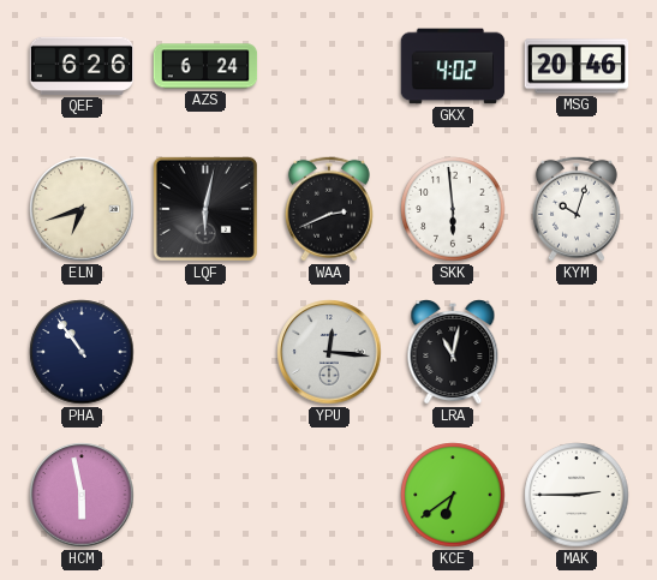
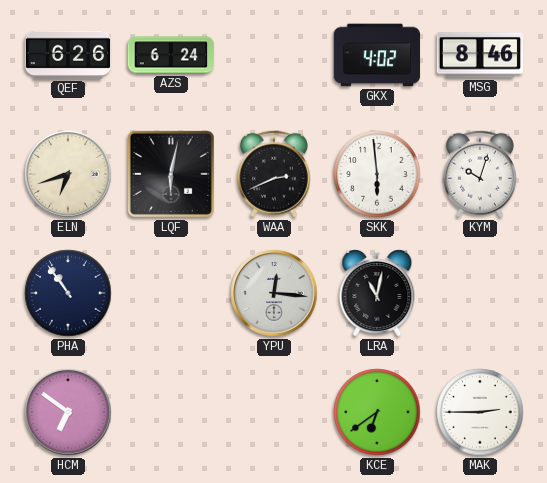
MSG: 20:46 -> 8:46
HCM: 5:58 -> 6:51
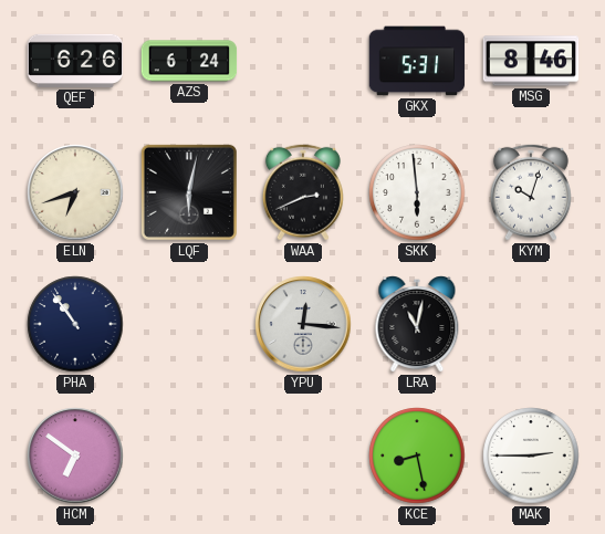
GKX: 4:02 -> 5:31
KCE: 6:39 -> 8:28
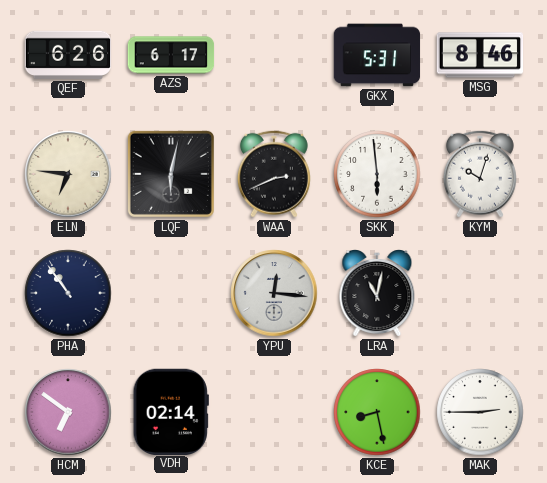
AZS: 6:24 -> 6:17
ELN: 6:42 -> 6:46
VDH: none -> 02:14
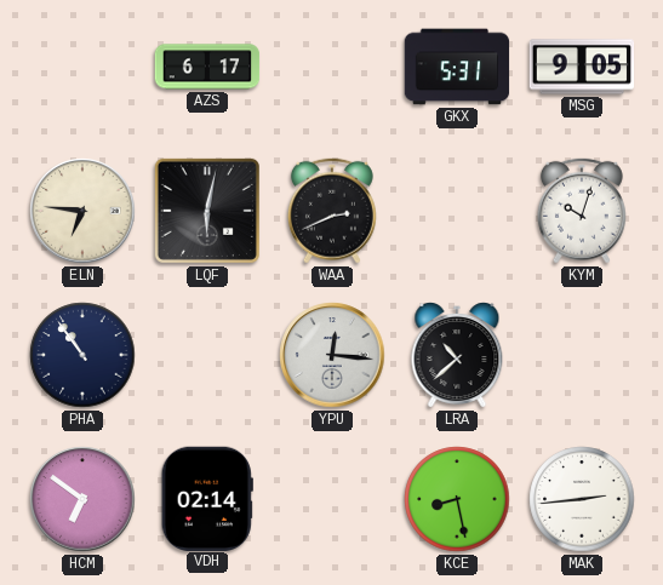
QEF: 6:26 -> none
MSG: 8:46 -> 9:05
SKK: 5:59 -> none
LRA: 11:02 -> 10:38
MAK: 2:45 -> 2:44
